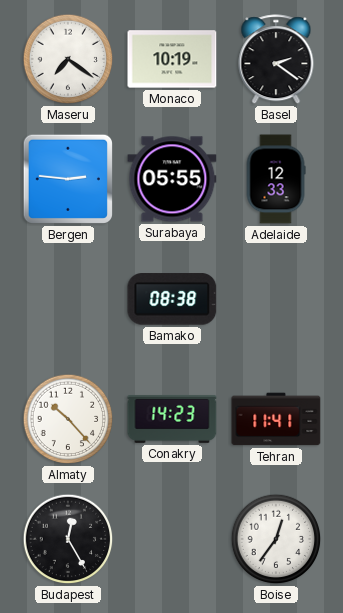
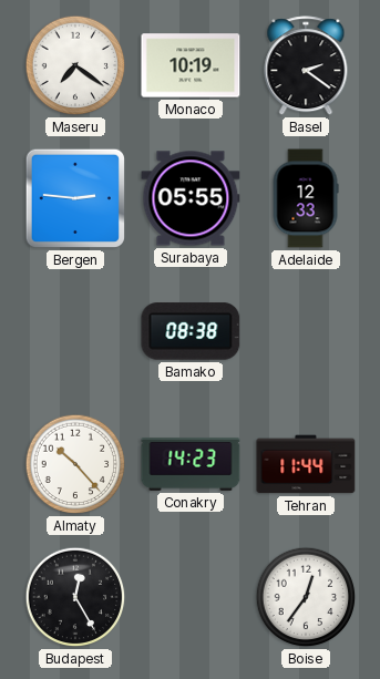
Tehran: 11:41 -> 11:44
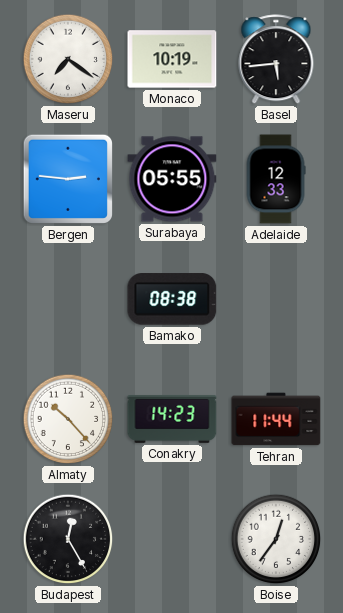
Basel: 2:21 -> 5:44
